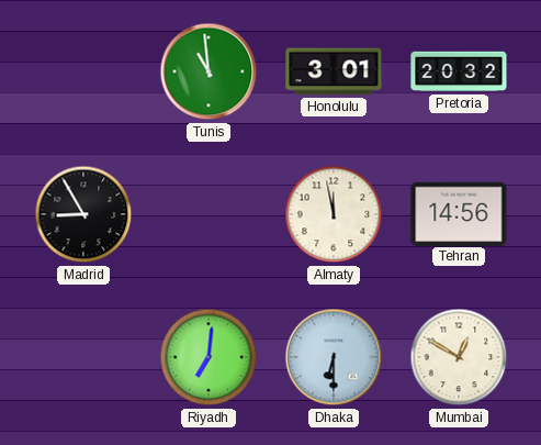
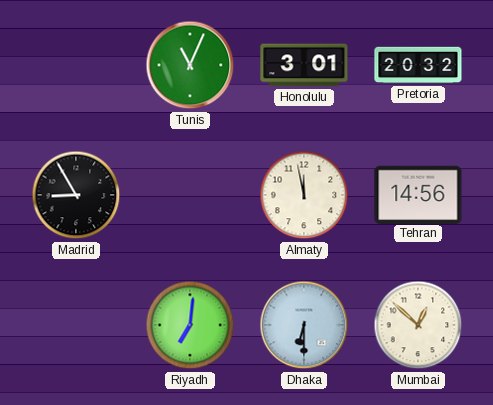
Tunis: 10:59 -> 11:04
Mumbai: 12:50 -> 12:52
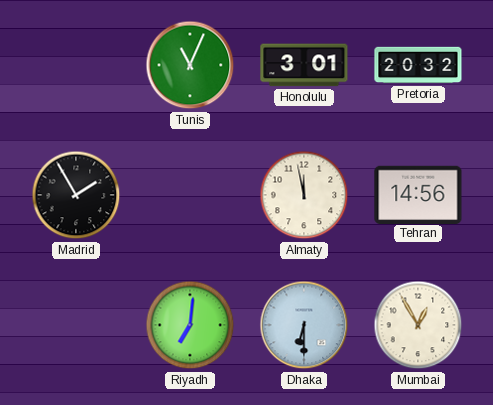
Madrid: 8:55 -> 1:55
Mumbai: 12:52 -> 12:55
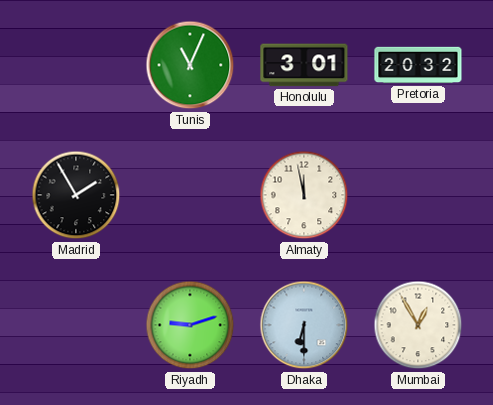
Tehran: 14:56 -> none
Riyadh: 7:01 -> 9:12
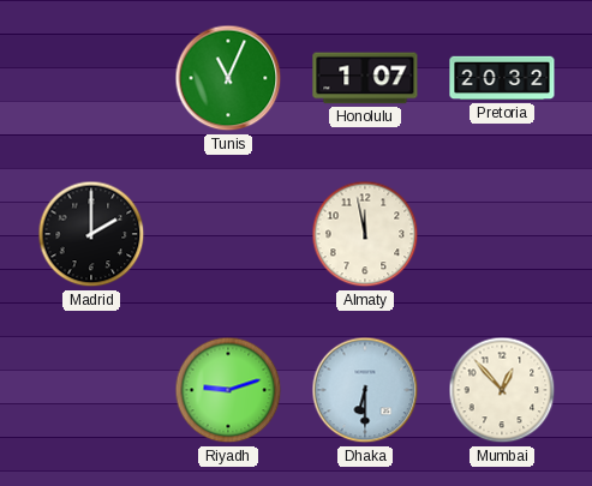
Honolulu: 3:01 -> 1:07
Madrid: 1:55 -> 2:00
Mumbai: 12:55 -> 12:53
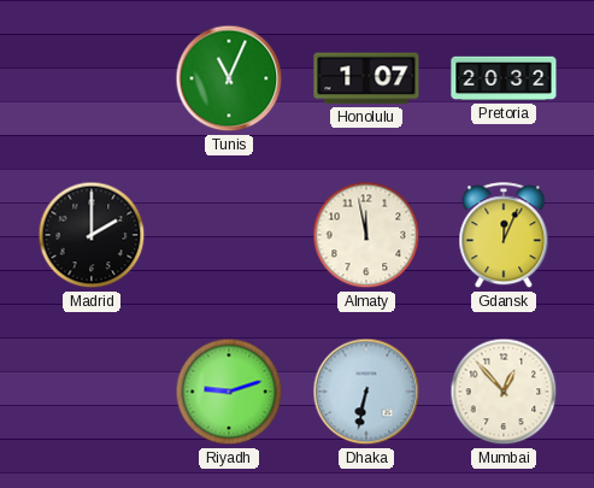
Gdansk: none -> 12:04
Dhaka: 6:30 -> 6:32
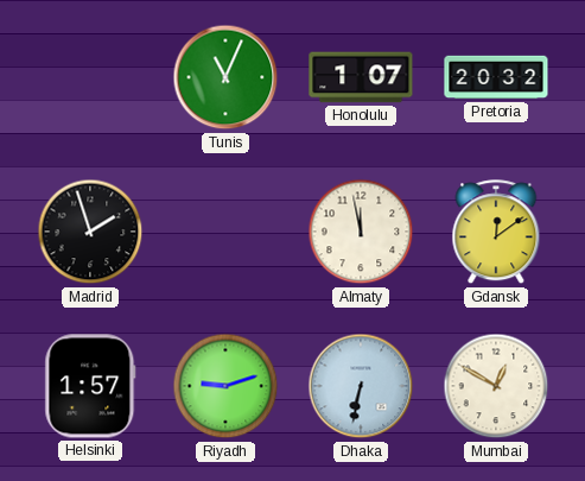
Madrid: 2:00 -> 1:57
Gdansk: 12:04 -> 12:09
Helsinki: none -> 1:57
Mumbai: 12:53 -> 12:50
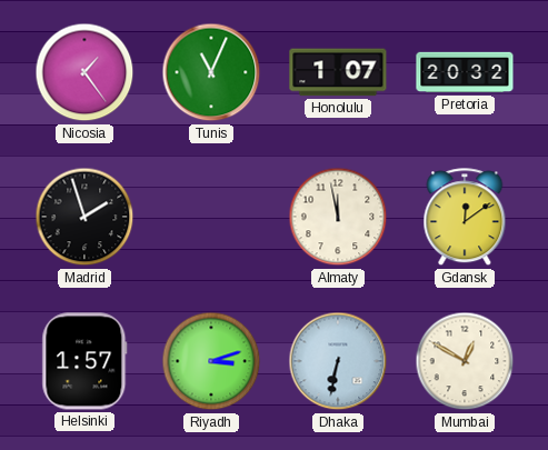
Nicosia: none -> 1:24
Riyadh: 9:12 -> 3:12
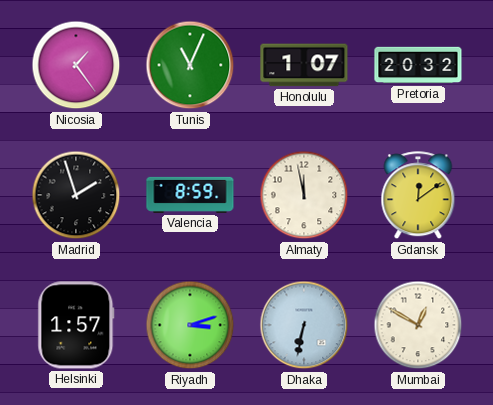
Valencia: none -> 8:59
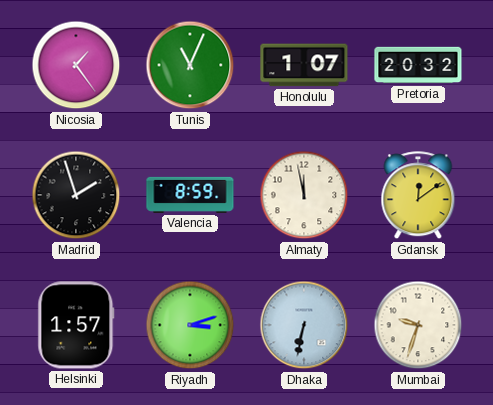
Mumbai: 12:50 -> 9:33
